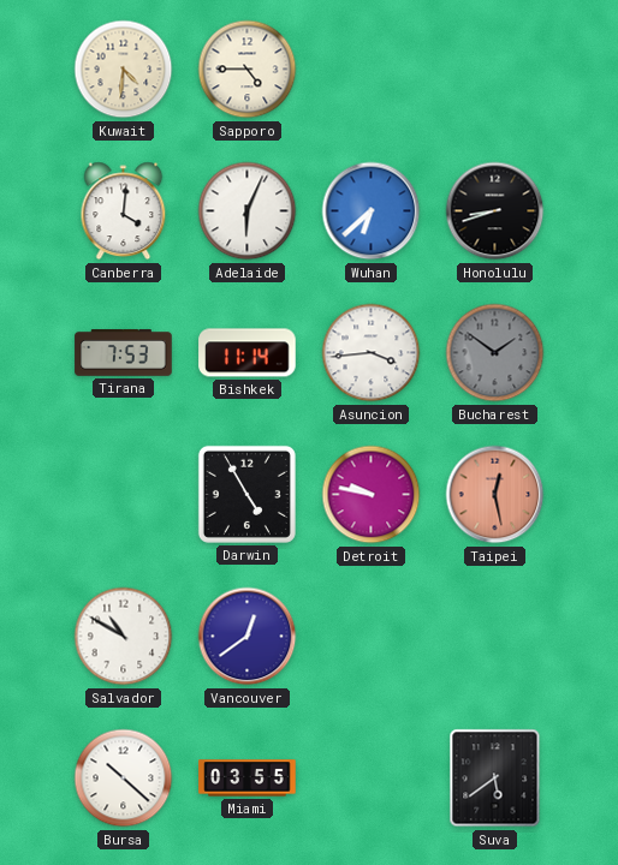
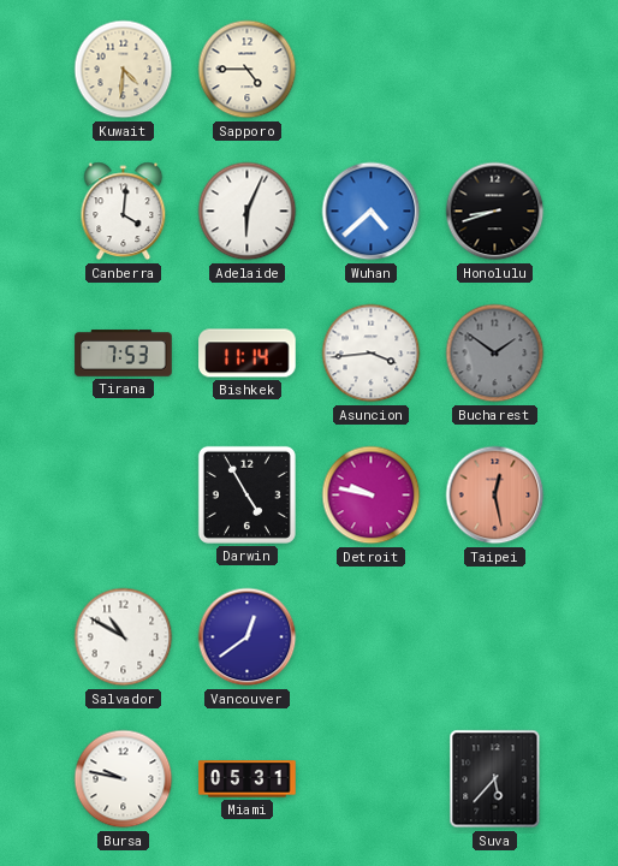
Wuhan: 6:38 -> 4:38
Bursa: 10:22 -> 9:47
Miami: 03:55 -> 05:31
Suva: 5:39 -> 5:37
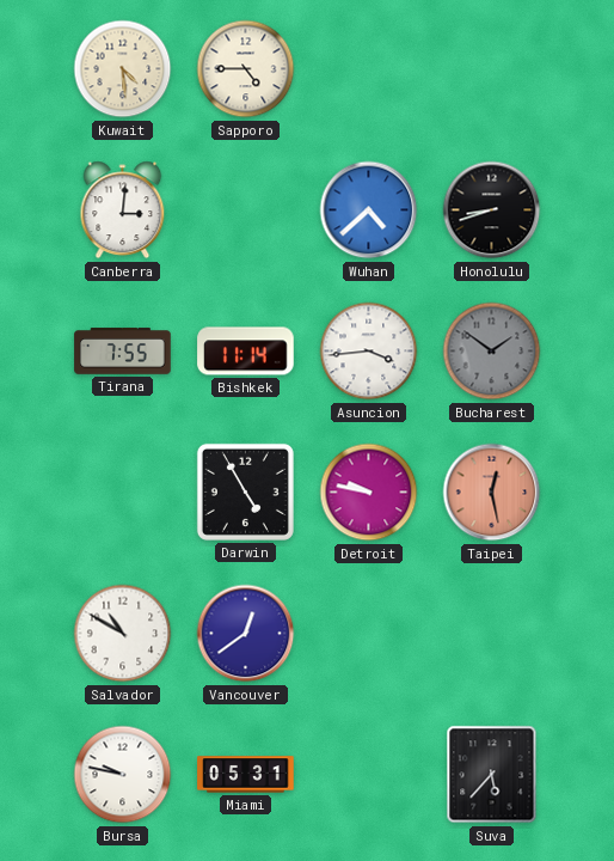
Kuwait: 4:31 -> 4:29
Canberra: 4:01 -> 3:01
Adelaide: 6:04 -> none
Tirana: 7:53 -> 7:55
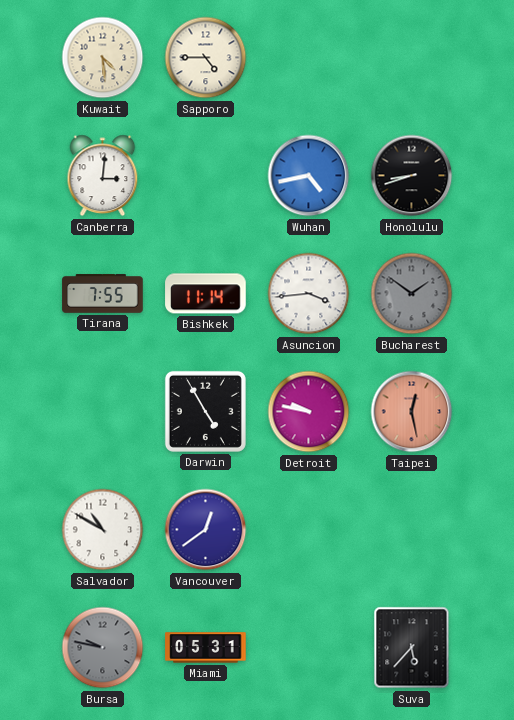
Wuhan: 4:38 -> 4:43
Bursa dial: white -> grey
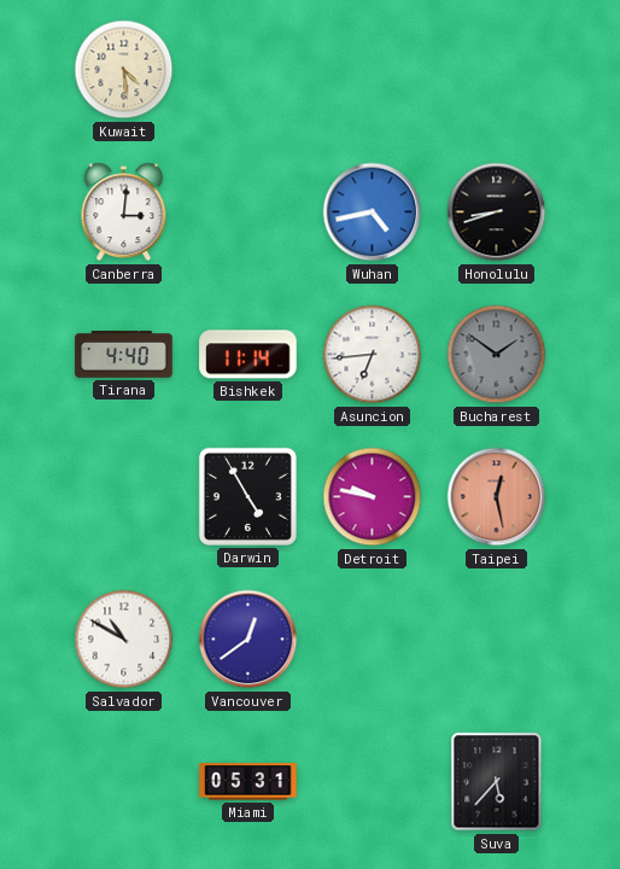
Sapporo: 4:45 -> none
Tirana: 7:55 -> 4:40
Asuncion: 3:44 -> 6:44
Bursa: 9:47 -> none
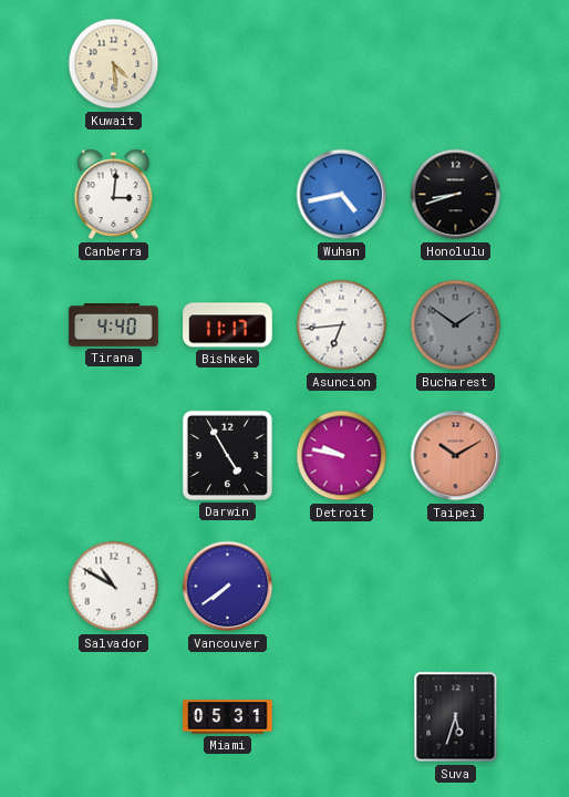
Bishkek: 11:14 -> 11:17
Taipei: 12:28 -> 10:10
Vancouver: 12:39 -> 7:39
Suva: 5:37 -> 5:33
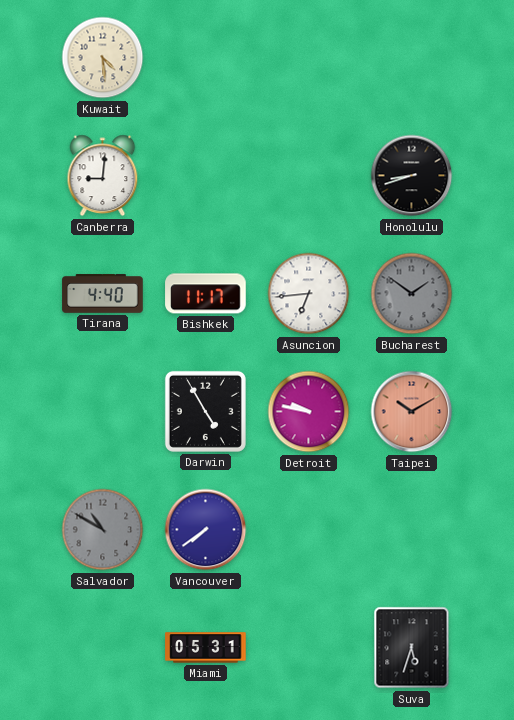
Canberra: 3:01 -> 9:01
Wuhan: 4:43 -> none
Salvador dial: white -> grey
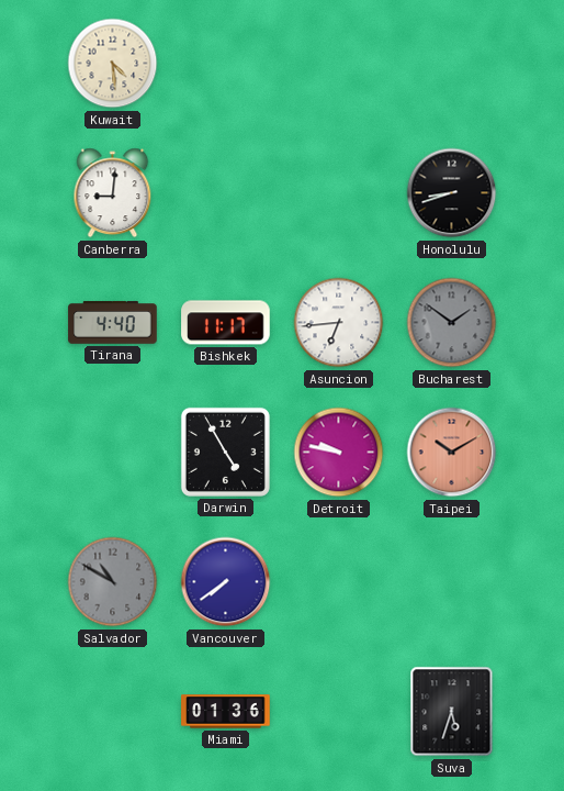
Miami: 05:31 -> 01:36
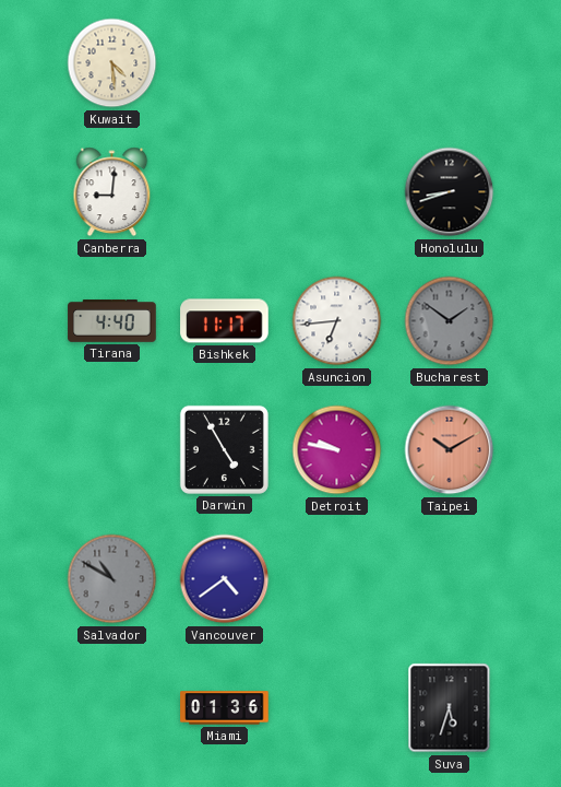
Vancouver: 7:39 -> 4:39
